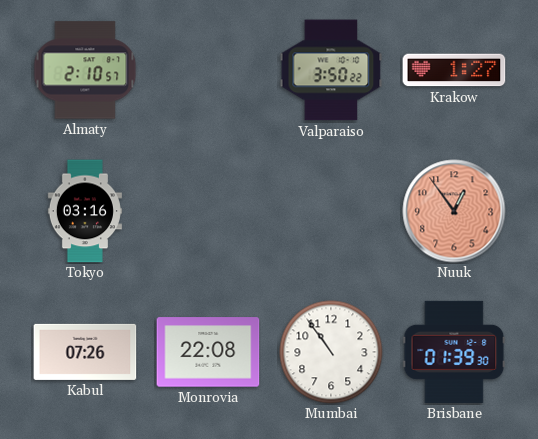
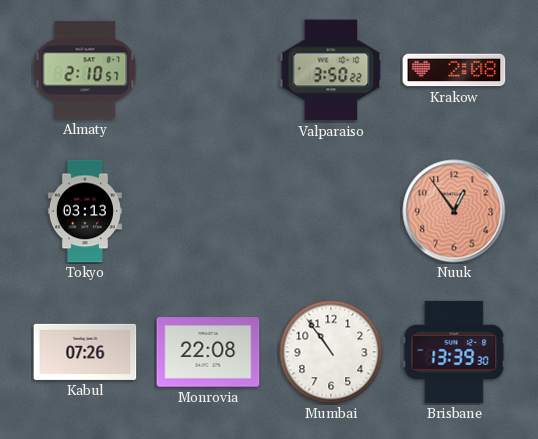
Krakow: 1:27 -> 2:08
Tokyo: 03:16 -> 03:13
Brisbane: 01:39 -> 13:39
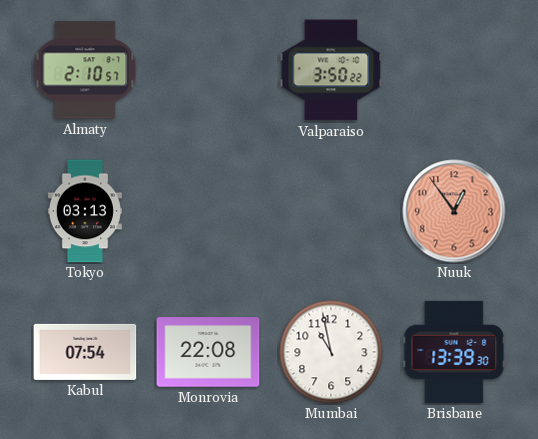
Krakow: 2:08 -> none
Kabul: 07:26 -> 07:54
Mumbai: 10:54 -> 10:58
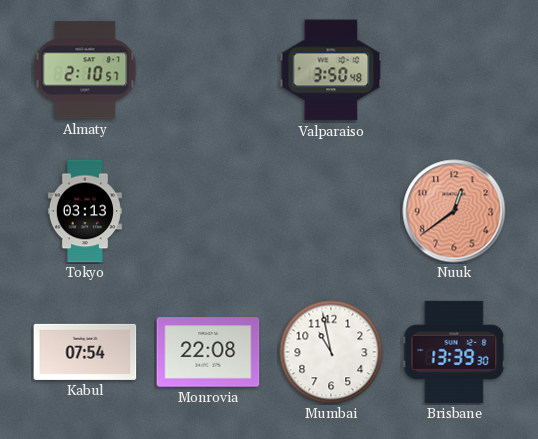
Valparaiso: 3:50:22 -> 3:50:48
Nuuk: 12:54 -> 12:39
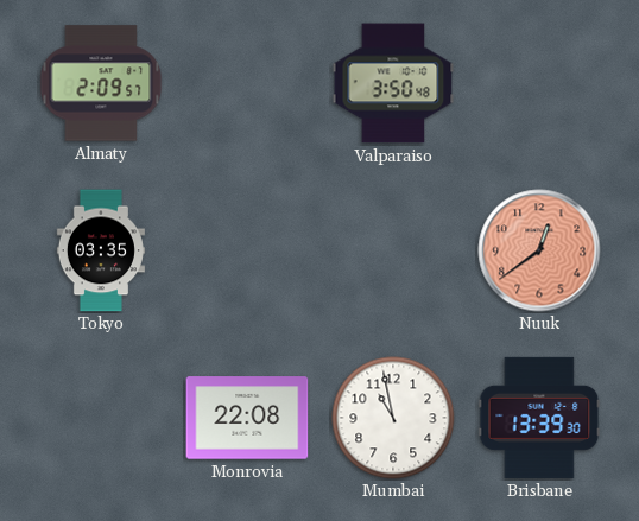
Almaty: 2:10 -> 2:09
Tokyo: 03:13 -> 03:35
Kabul: 07:54 -> none
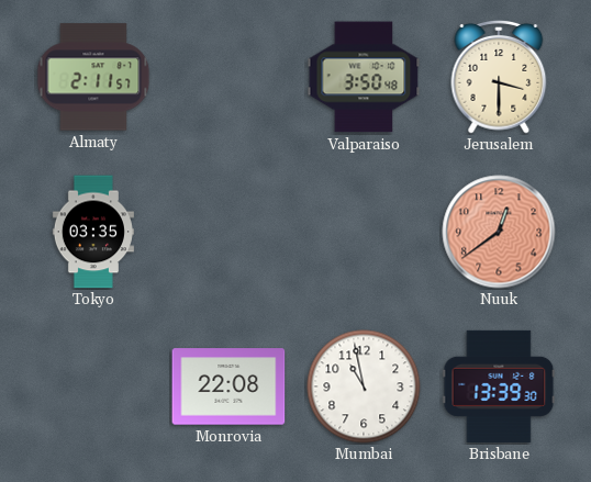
Almaty: 2:09 -> 2:11
Jerusalem: none -> 3:30
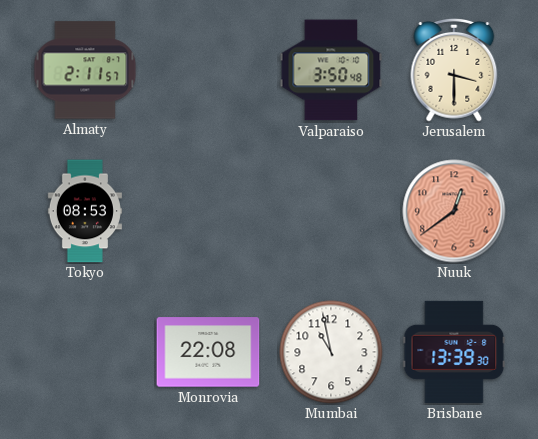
Tokyo: 03:35 -> 08:53
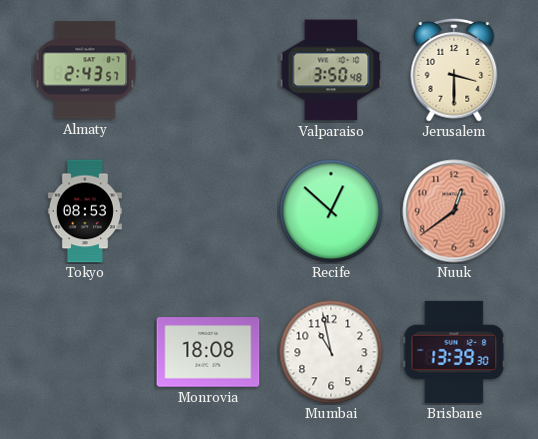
Almaty: 2:11 -> 2:43
Recife: none -> 12:52
Monrovia: 22:08 -> 18:08
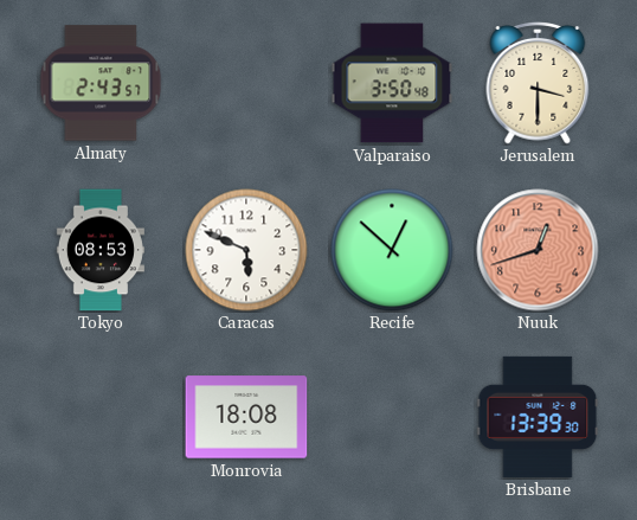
Caracas: none -> 5:49
Nuuk: 12:39 -> 12:42
Mumbai: 10:58 -> none
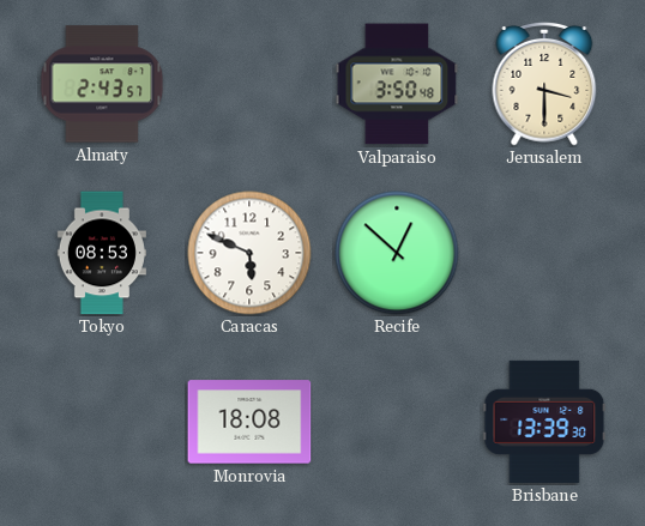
Nuuk: 12:42 -> none
